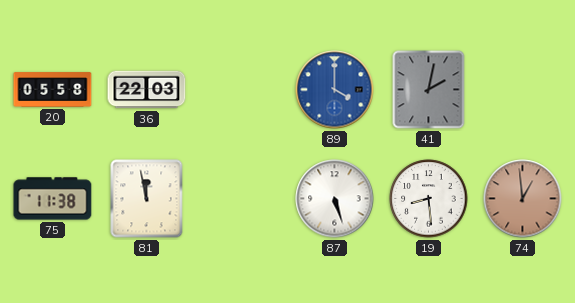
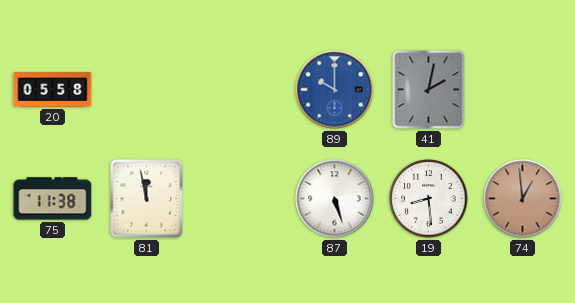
36: 22:03 -> none
89: 4:00 -> 10:00
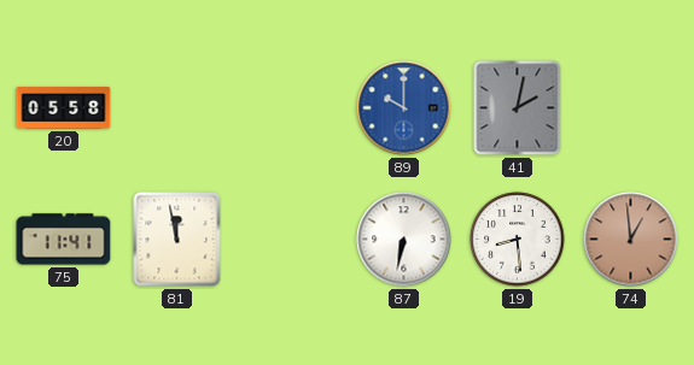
75: 11:38 -> 11:41
87: 5:27 -> 6:32
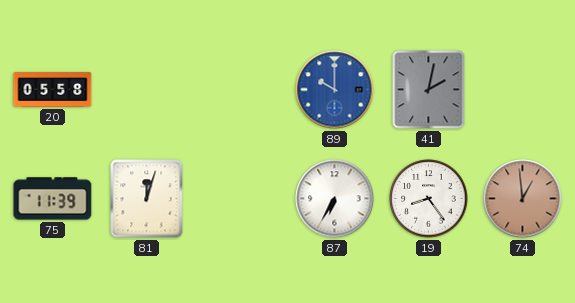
75: 11:41 -> 11:39
81: 11:58 -> 12:03
87: 6:32 -> 6:35
19: 8:29 -> 8:24
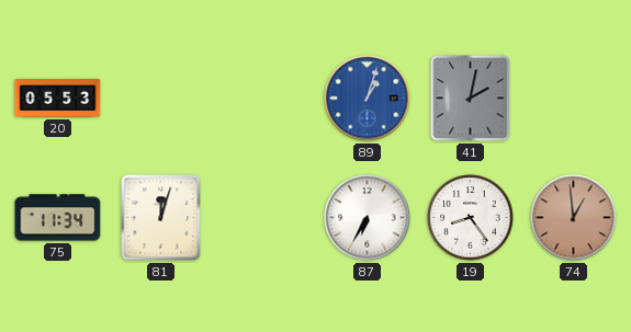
20: 05:58 -> 05:53
89: 10:00 -> 1:03
75: 11:39 -> 11:34
